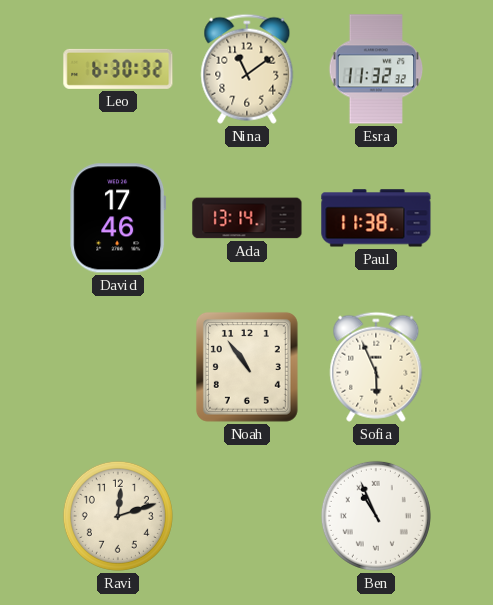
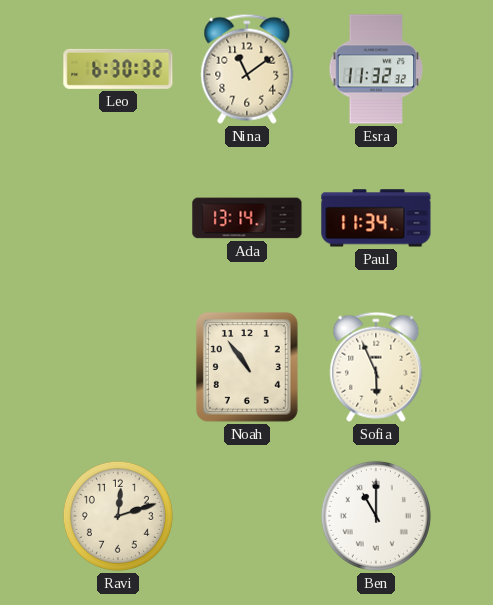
David: 17:46 -> none
Paul: 11:38 -> 11:34
Ben: 10:56 -> 11:00
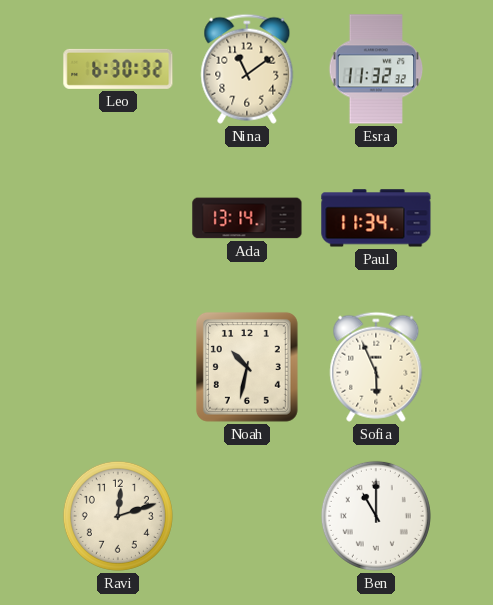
Noah: 10:54 -> 10:32
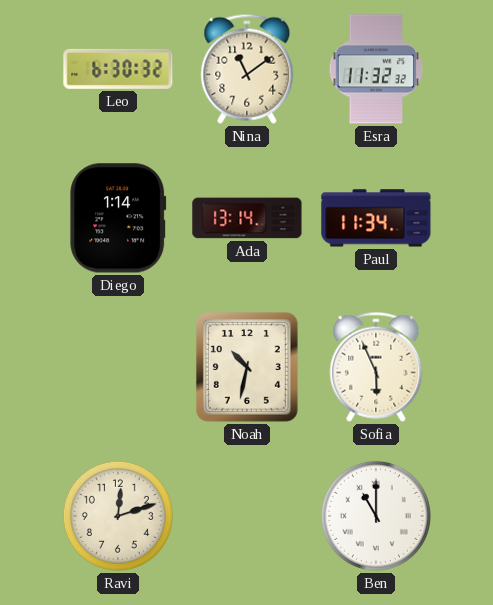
Diego: none -> 1:14
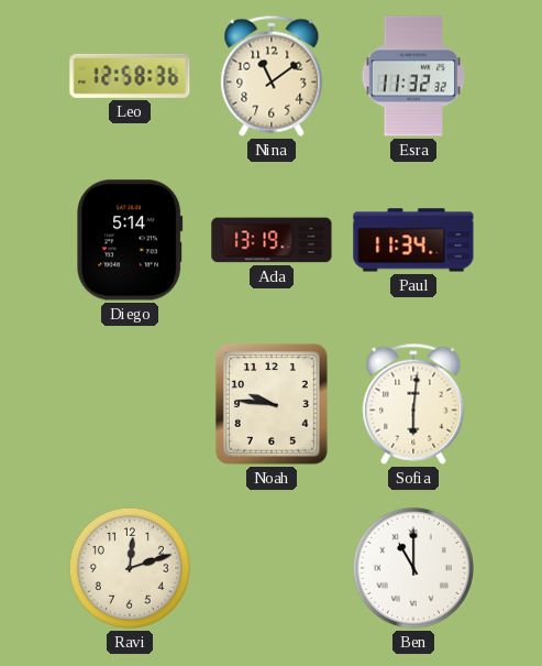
Leo: 6:30 -> 12:58
Diego: 1:14 -> 5:14
Ada: 13:14 -> 13:19
Noah: 10:32 -> 9:46
Sofia: 5:56 -> 6:01
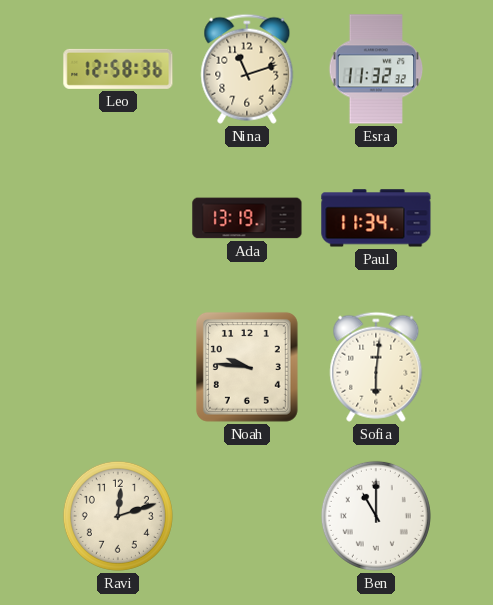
Nina: 11:09 -> 11:12
Diego: 5:14 -> none
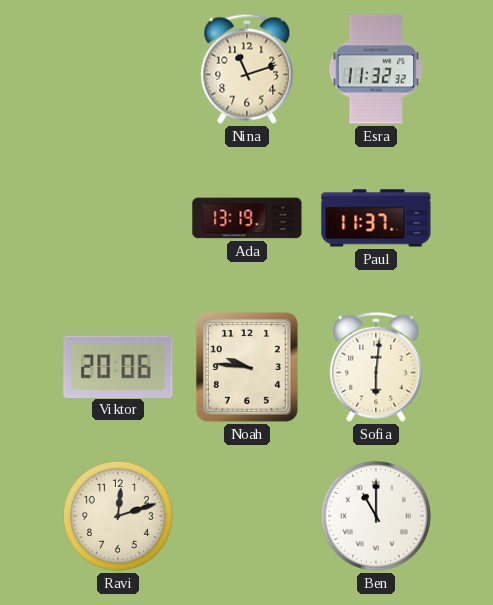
Leo: 12:58 -> none
Paul: 11:34 -> 11:37
Viktor: none -> 20:06
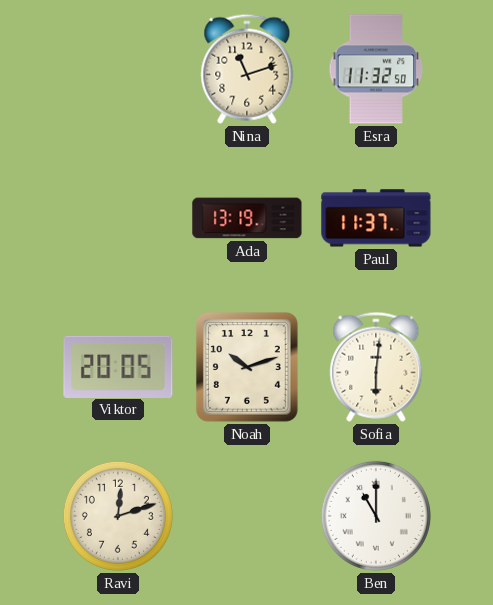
Esra: 11:32:32 -> 11:32:50
Viktor: 20:06 -> 20:05
Noah: 9:46 -> 10:12
